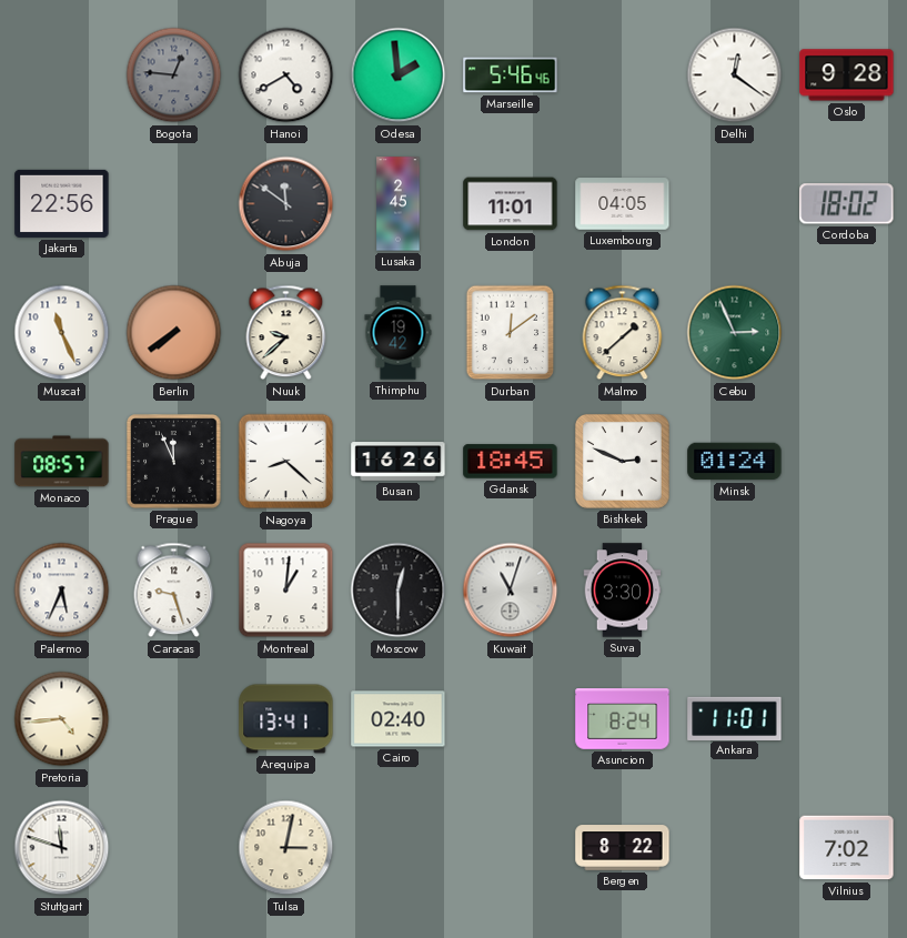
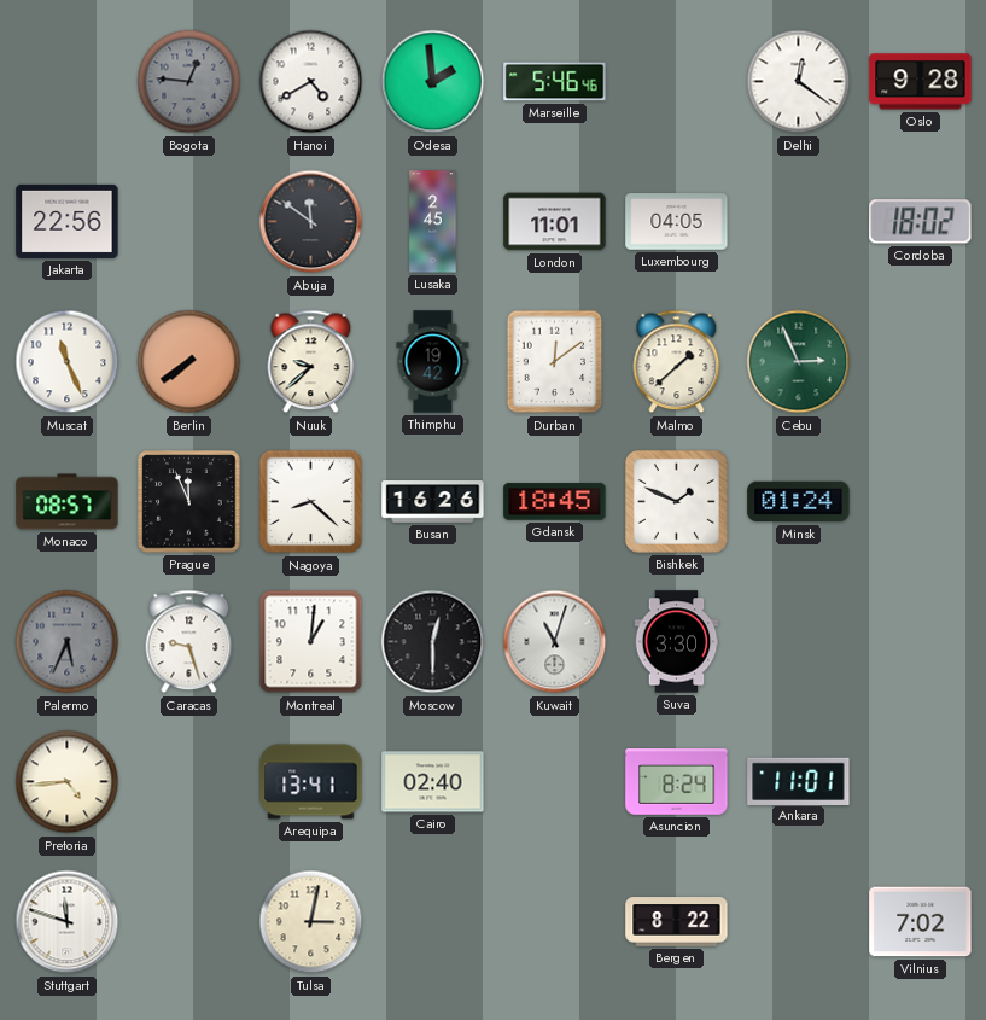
Bishkek: 2:49 -> 1:49
Palermo dial: white -> grey
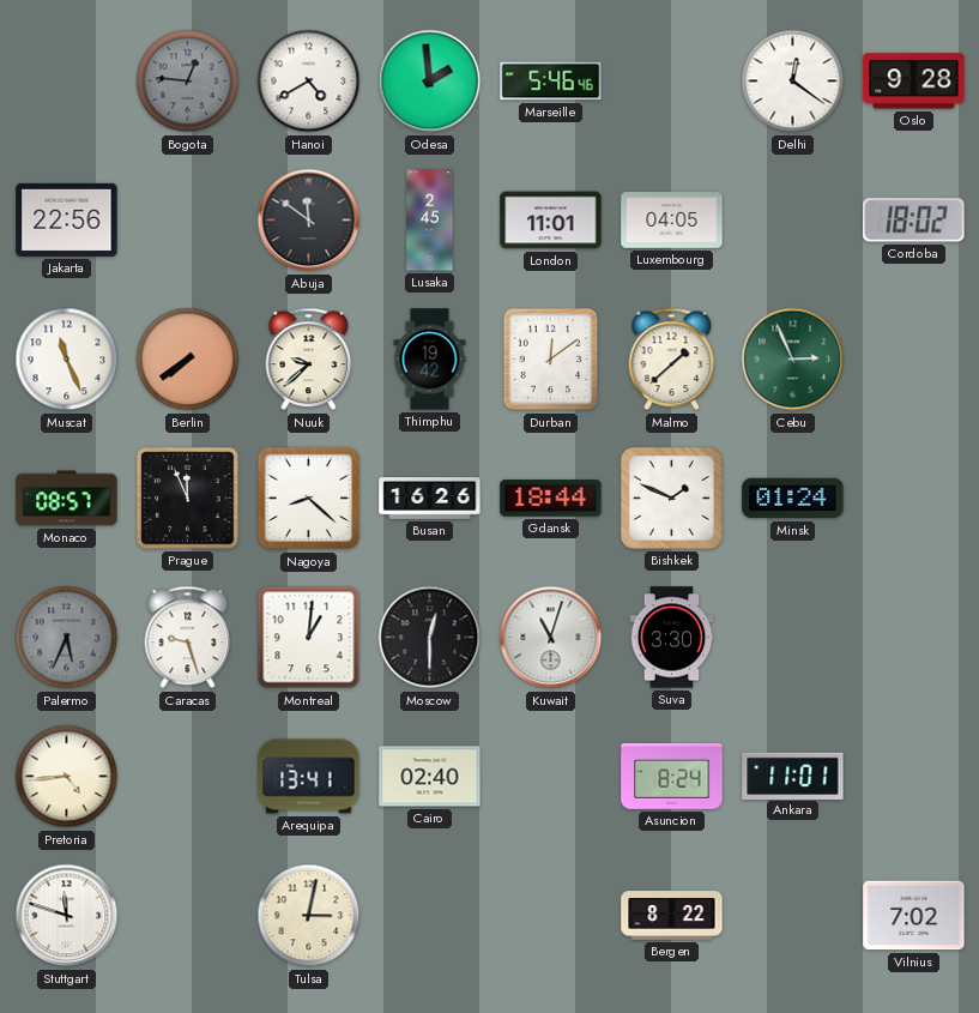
Gdansk: 18:45 -> 18:44
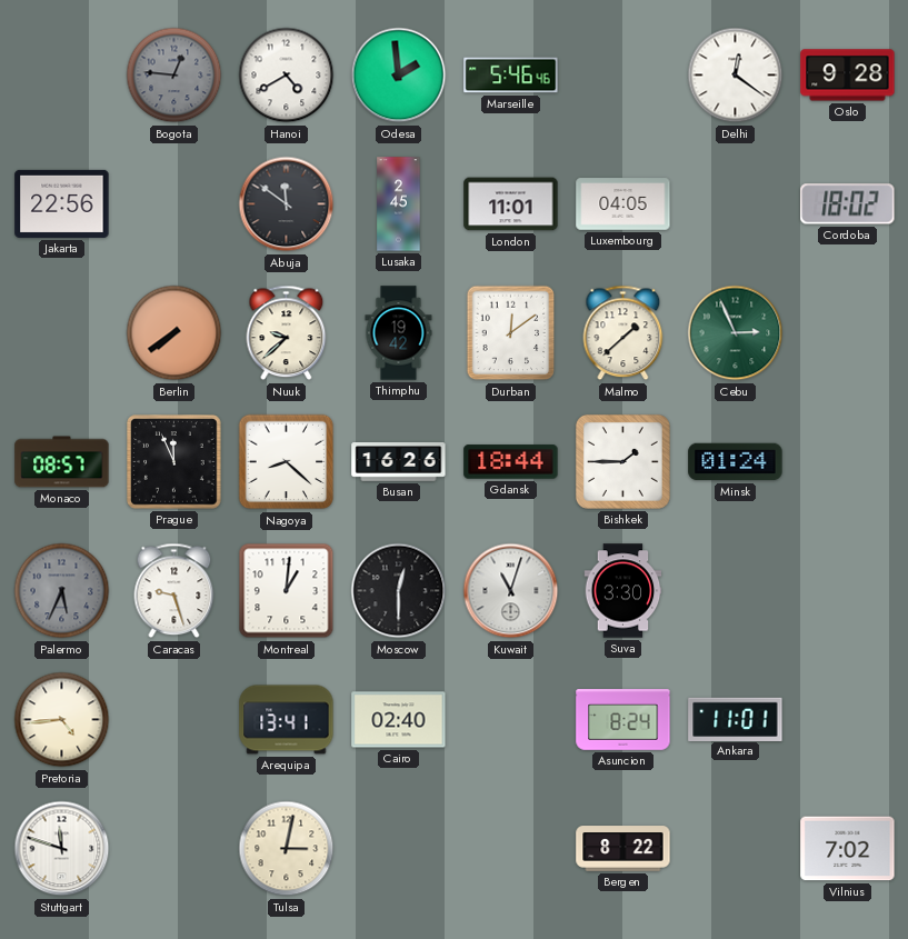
Muscat: 11:26 -> none
Bishkek: 1:49 -> 1:45
